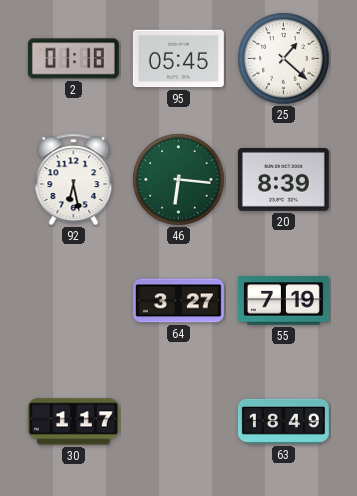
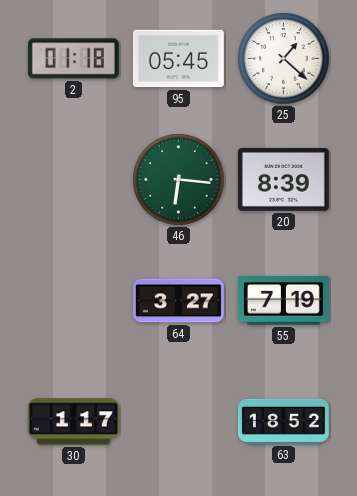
92: 6:28 -> none
63: 18:49 -> 18:52
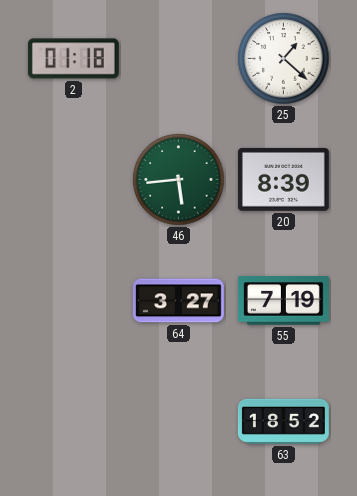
95: 05:45 -> none
46: 6:16 -> 5:44
30: 1:17 -> none
